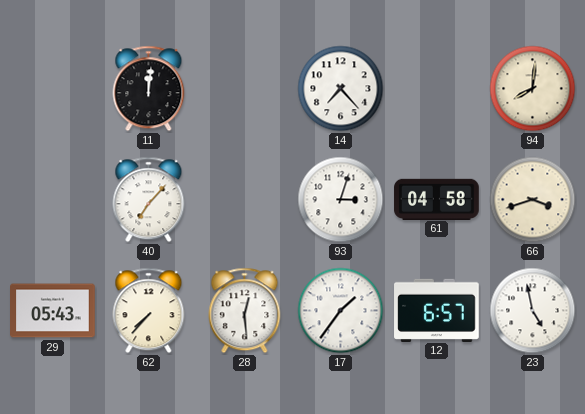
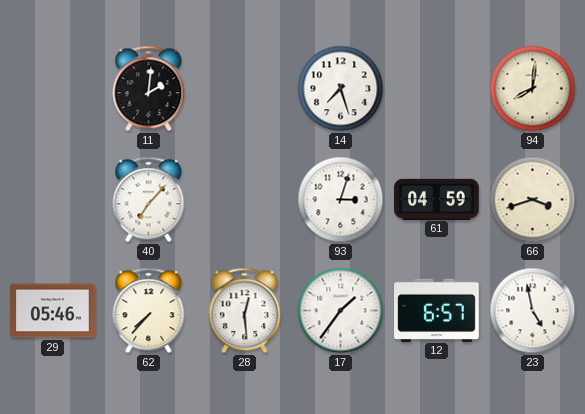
11: 12:01 -> 2:01
14: 7:23 -> 7:27
61: 04:58 -> 04:59
29: 05:43 -> 05:46
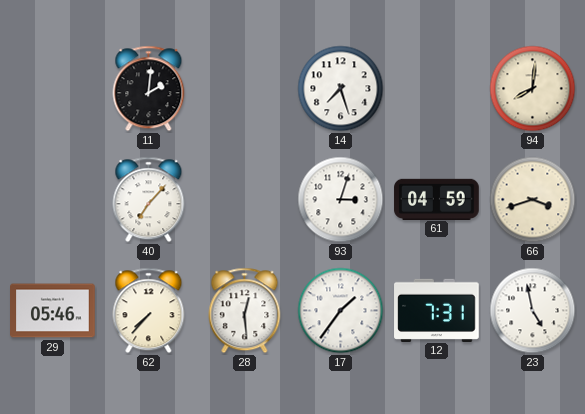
12: 6:57 -> 7:31
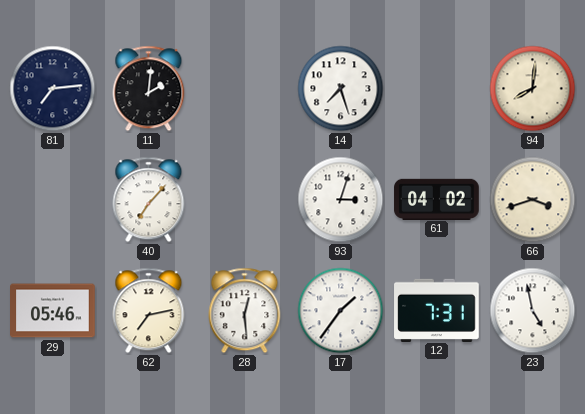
81: none -> 7:14
61: 04:59 -> 04:02
62: 7:37 -> 7:13
